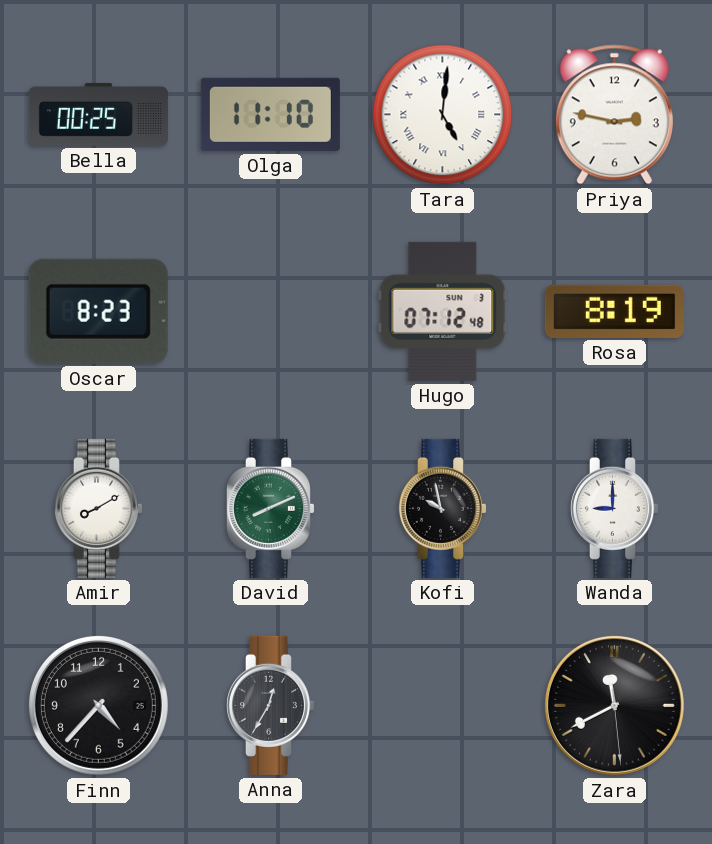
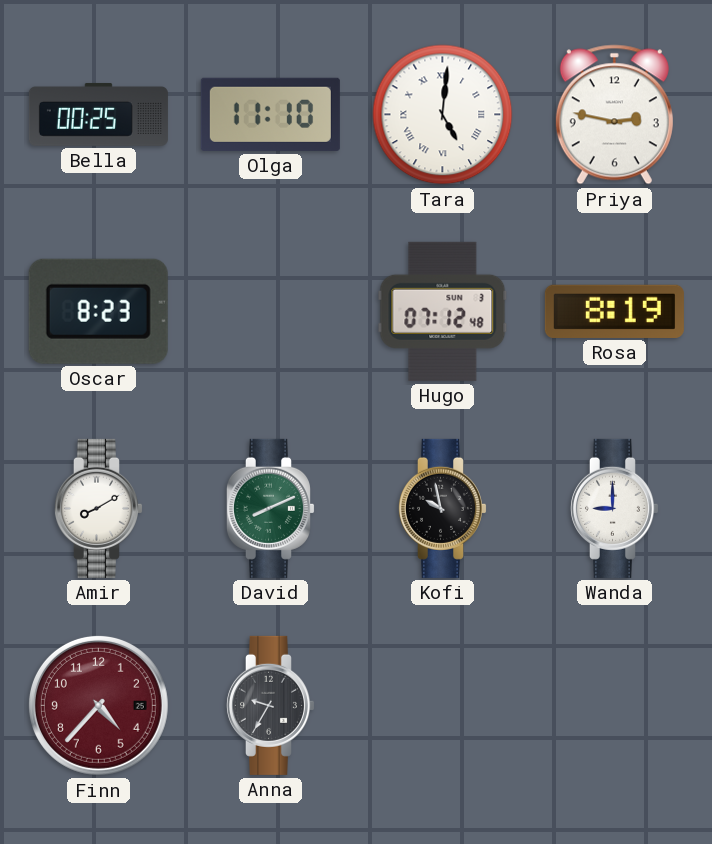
Finn dial: black -> burgundy
Anna: 12:35 -> 9:35
Zara: 11:40 -> none
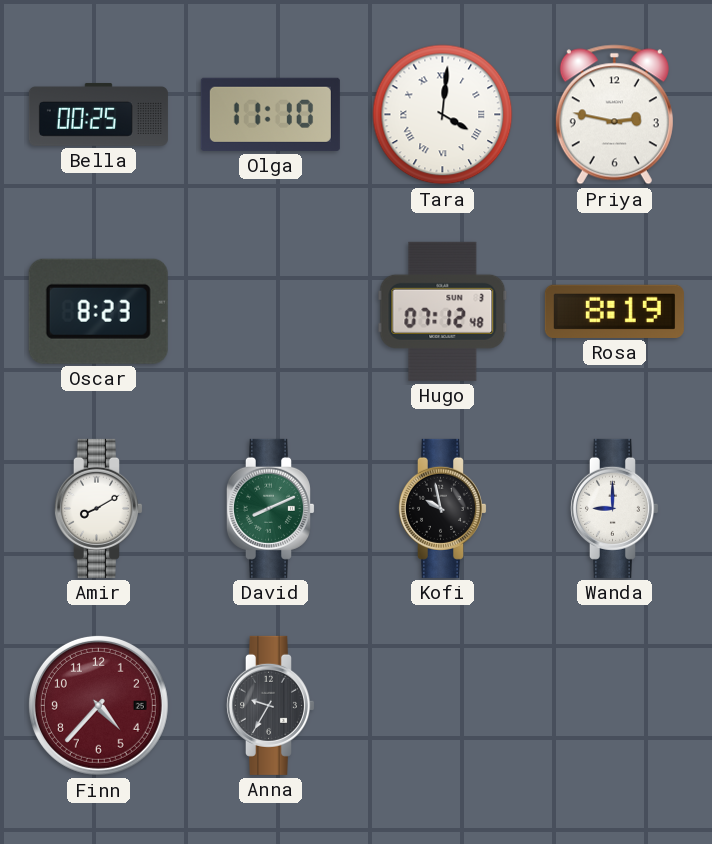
Tara: 5:01 -> 4:01
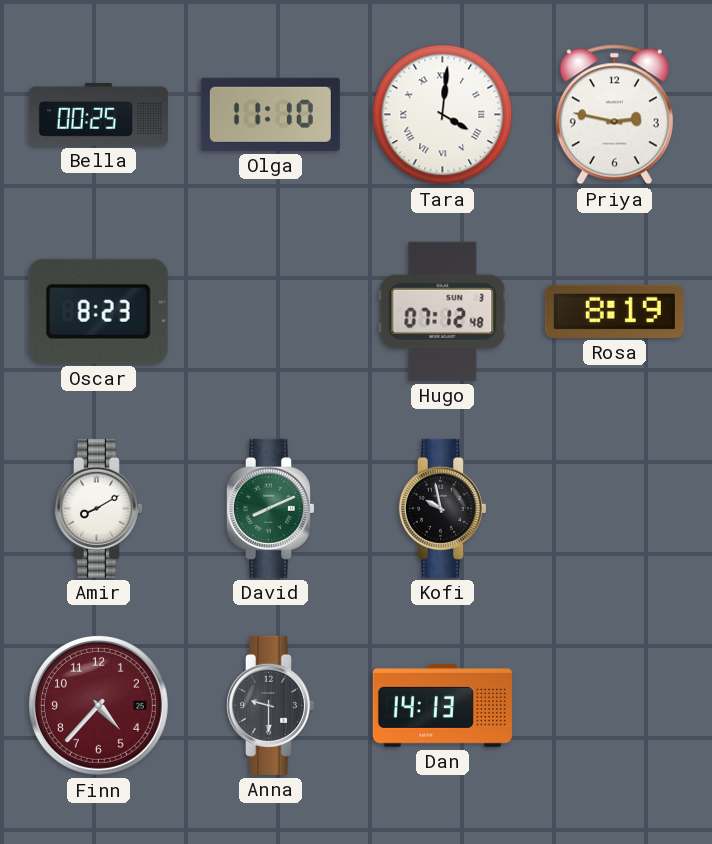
Wanda: 9:00 -> none
Anna: 9:35 -> 9:30
Dan: none -> 14:13
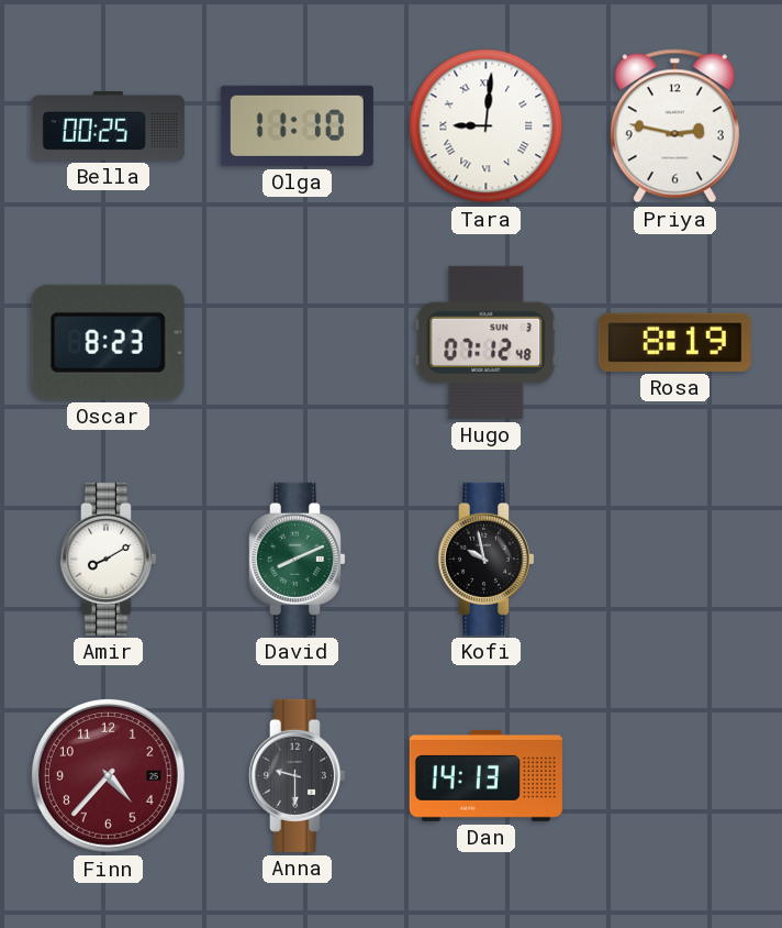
Tara: 4:01 -> 9:01
